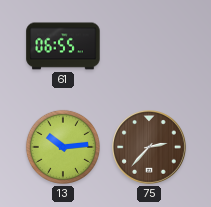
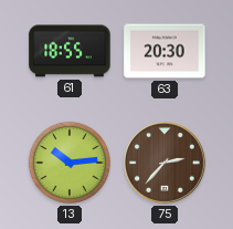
61: 06:55 -> 18:55
63: none -> 20:30
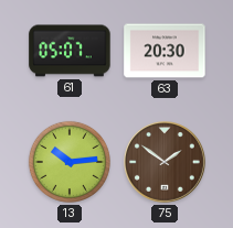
61: 18:55 -> 05:07
75: 2:37 -> 1:51
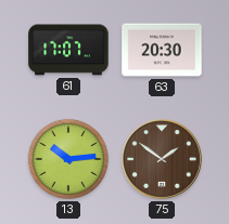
61: 05:07 -> 17:07
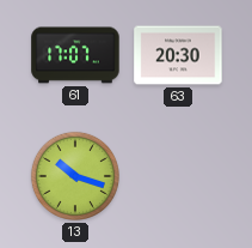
13: 10:14 -> 10:18
75: 1:51 -> none
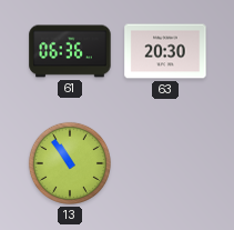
61: 17:07 -> 06:36
13: 10:18 -> 10:54
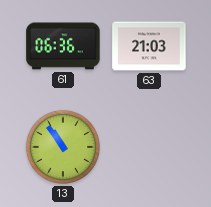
63: 20:30 -> 21:03
